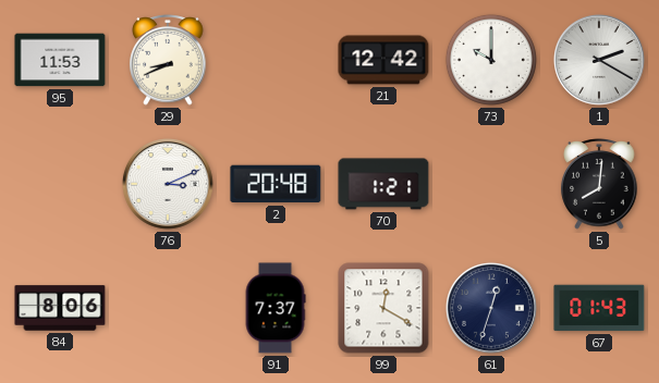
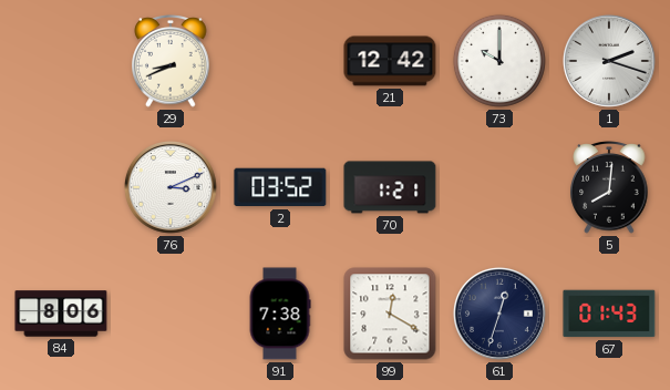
95: 11:53 -> none
1: 2:20 -> 2:18
2: 20:48 -> 03:52
91: 7:37 -> 7:38
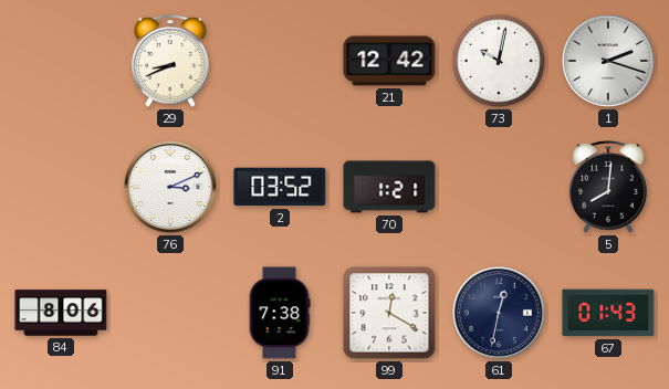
73: 10:00 -> 10:02
61: 12:33 -> 12:32
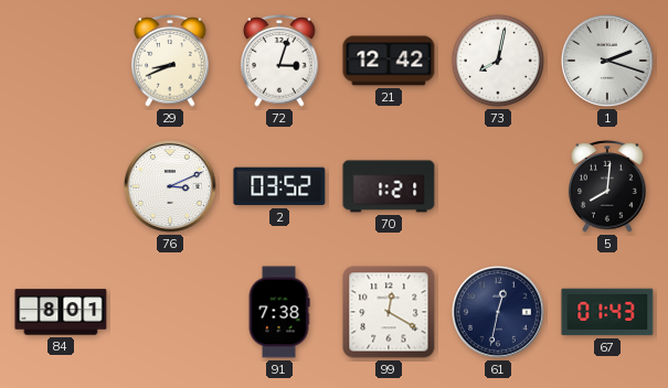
72: none -> 3:03
73: 10:02 -> 8:02
84: 8:06 -> 8:01
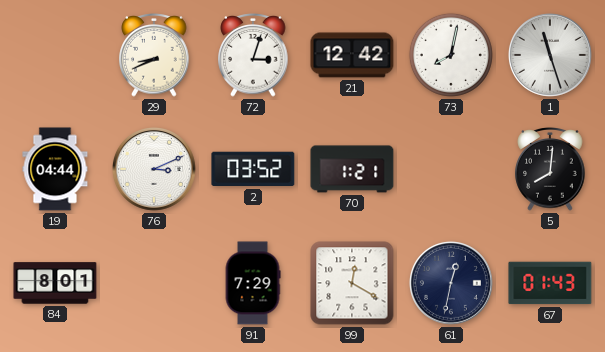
1: 2:18 -> 11:27
19: none -> 04:44
91: 7:38 -> 7:29
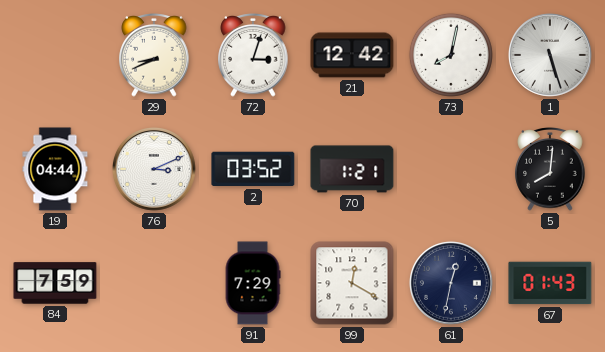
1: 11:27 -> 5:27
84: 8:01 -> 7:59
